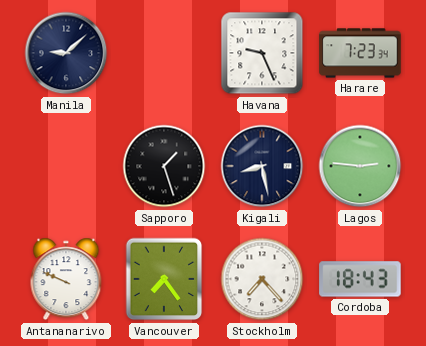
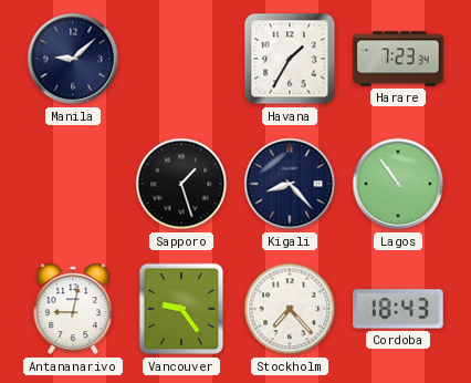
Havana: 9:26 -> 1:35
Kigali: 8:28 -> 8:23
Lagos: 2:46 -> 10:54
Antananarivo: 9:49 -> 9:02
Vancouver: 7:24 -> 9:24
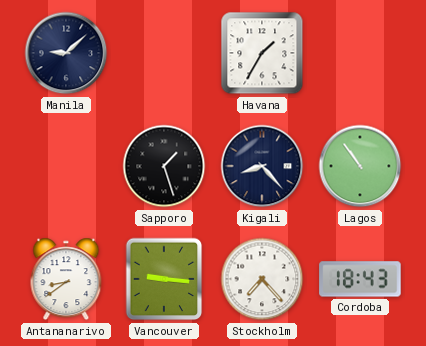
Harare: 7:23 -> none
Antananarivo: 9:02 -> 8:39
Vancouver: 9:24 -> 9:16
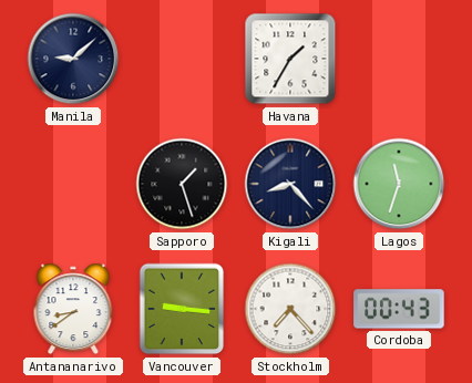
Lagos: 10:54 -> 11:33
Cordoba: 18:43 -> 00:43
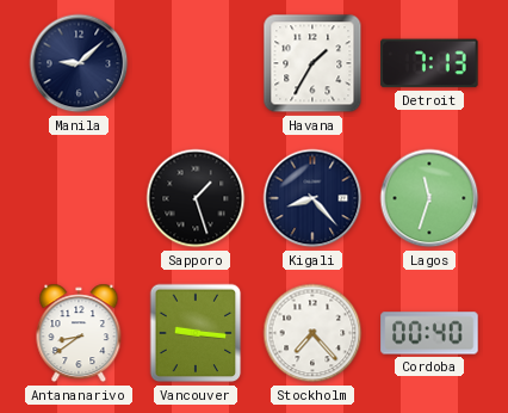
Detroit: none -> 7:13
Cordoba: 00:43 -> 00:40
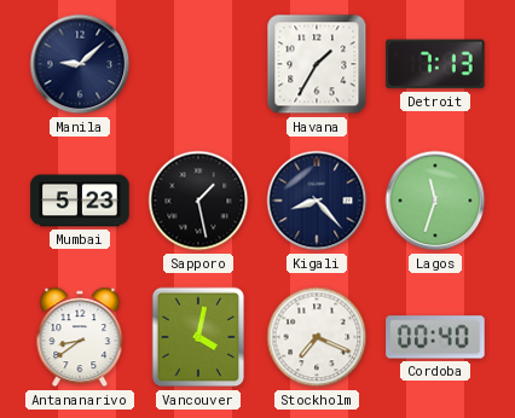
Mumbai: none -> 5:23
Sapporo: 1:27 -> 1:28
Vancouver: 9:16 -> 4:02
Stockholm: 7:23 -> 7:19
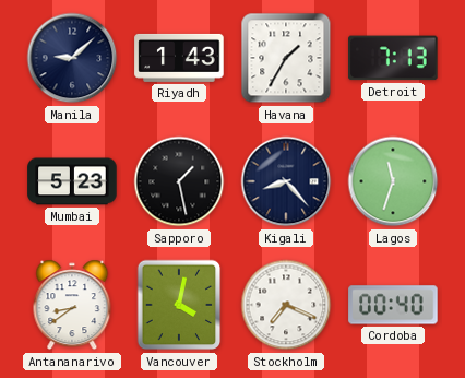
Riyadh: none -> 1:43
